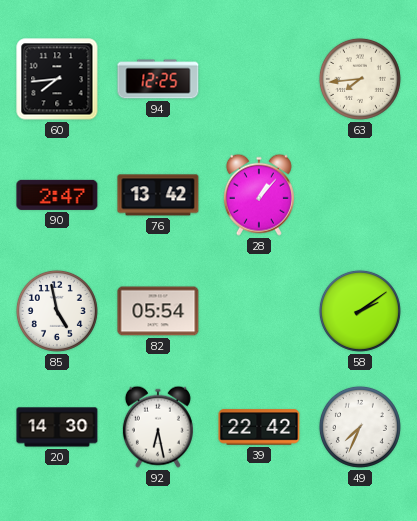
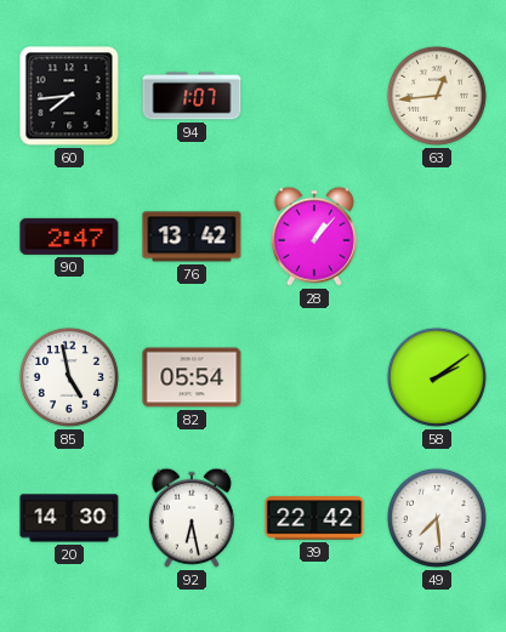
94: 12:25 -> 1:07
63: 7:44 -> 12:44
49: 7:34 -> 7:29
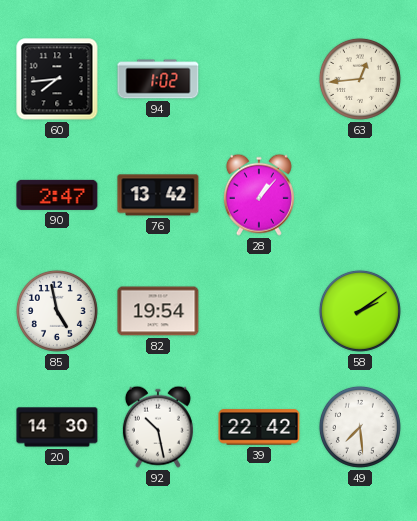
94: 1:07 -> 1:02
82: 05:54 -> 19:54
92: 6:28 -> 10:28
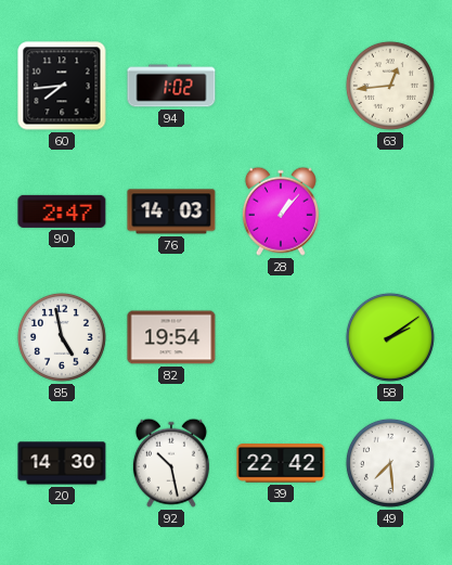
76: 13:42 -> 14:03
